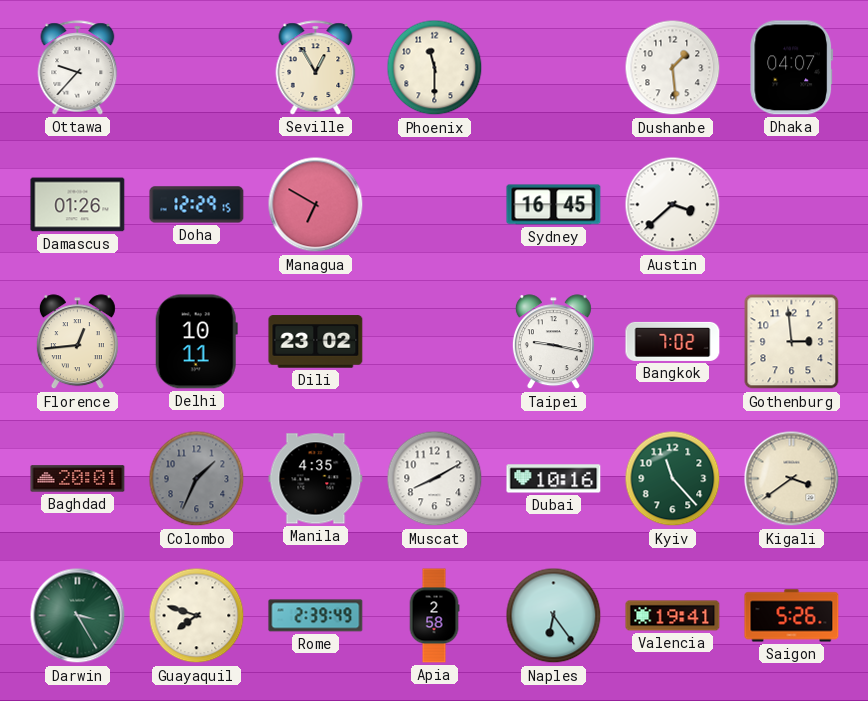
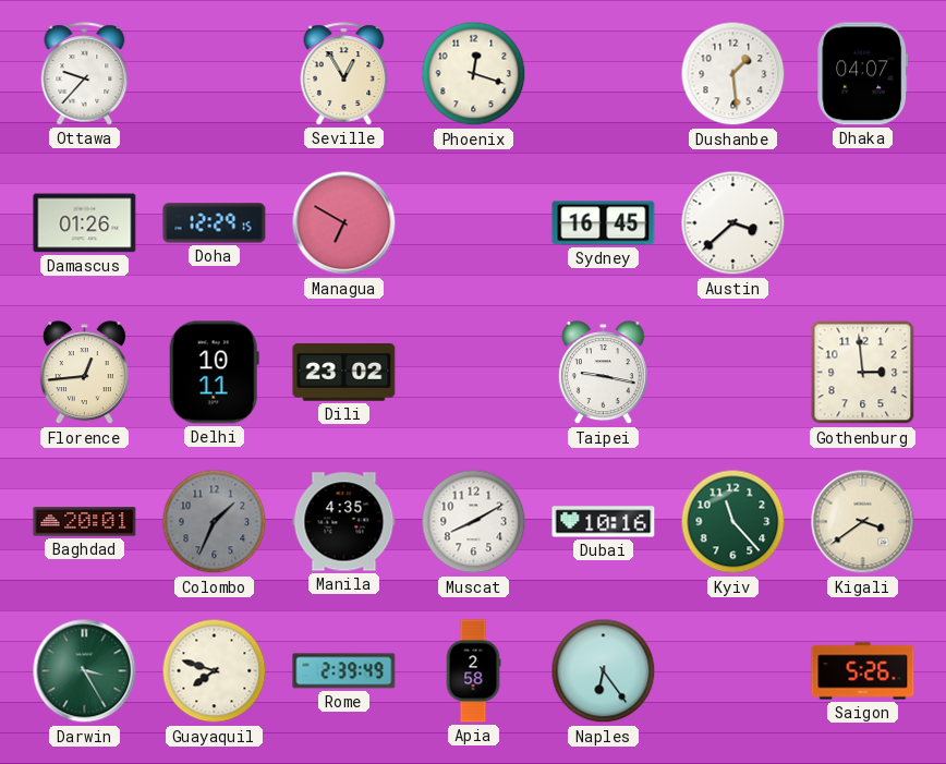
Phoenix: 11:30 -> 12:18
Bangkok: 7:02 -> none
Valencia: 19:41 -> none
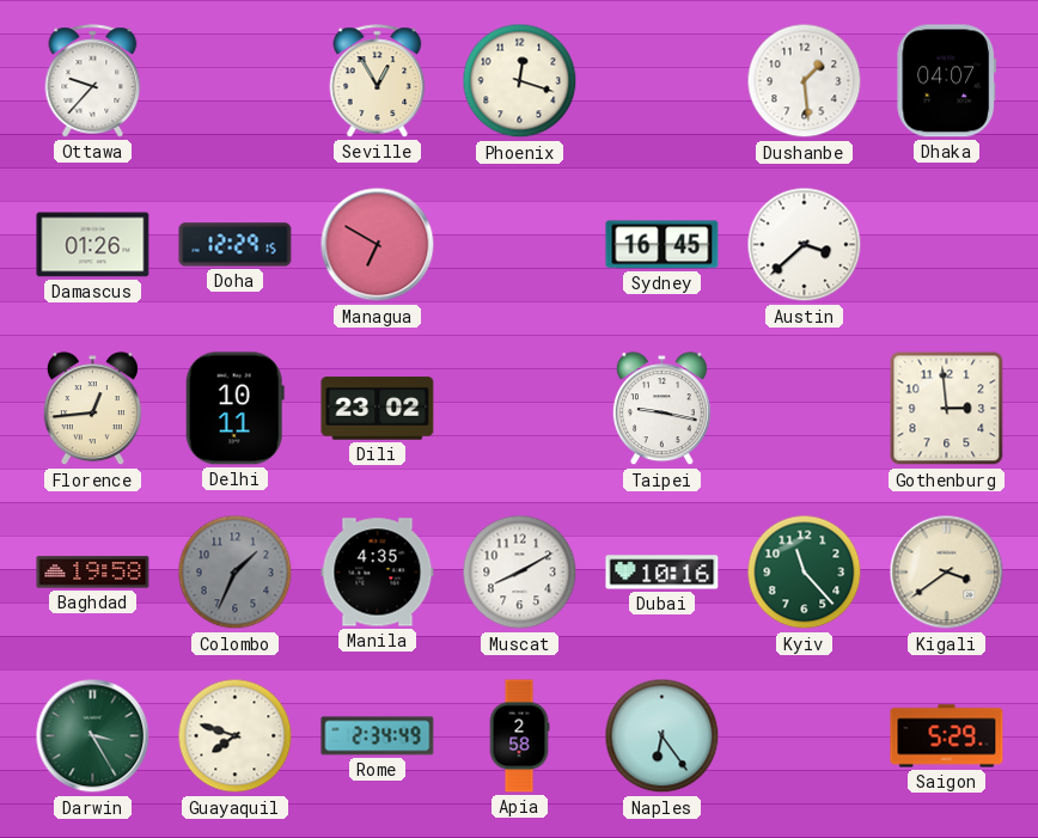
Baghdad: 20:01 -> 19:58
Rome: 2:39 -> 2:34
Saigon: 5:26 -> 5:29
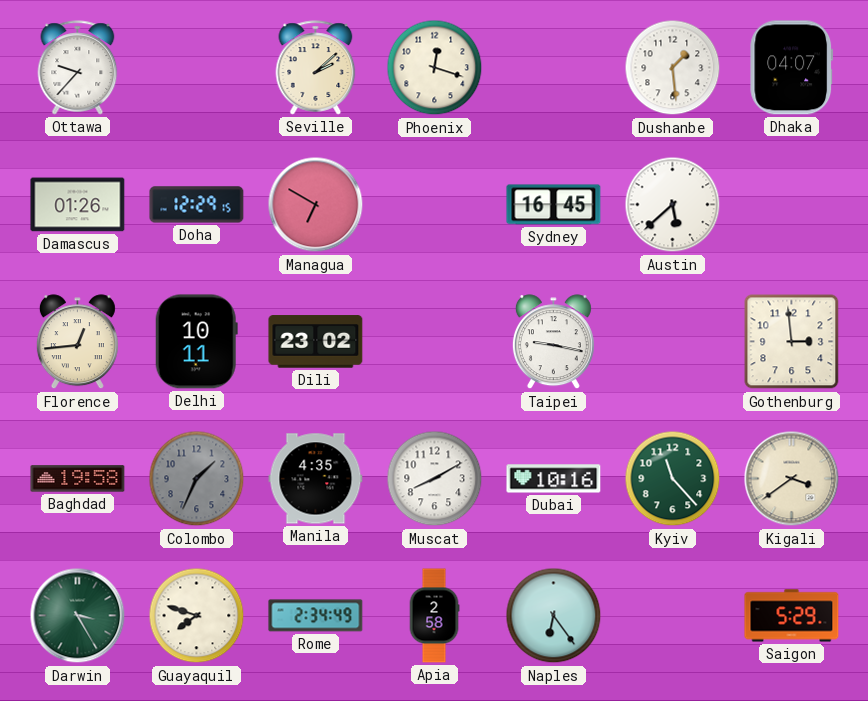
Seville: 12:55 -> 2:08
Austin: 3:38 -> 5:38
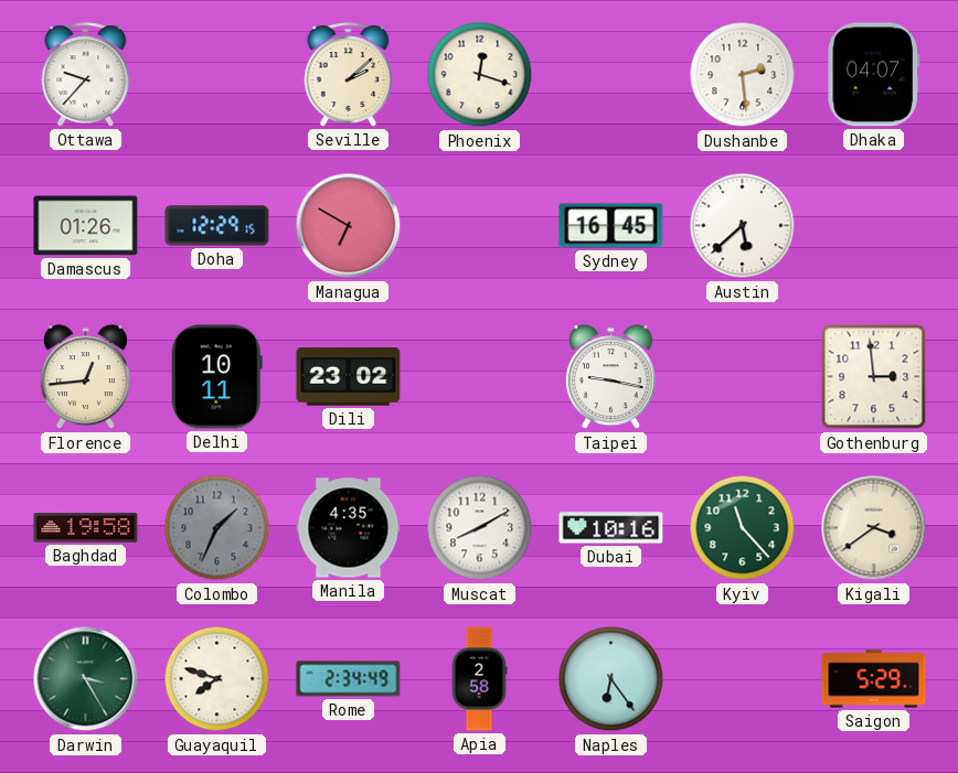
Dushanbe: 1:29 -> 2:29
